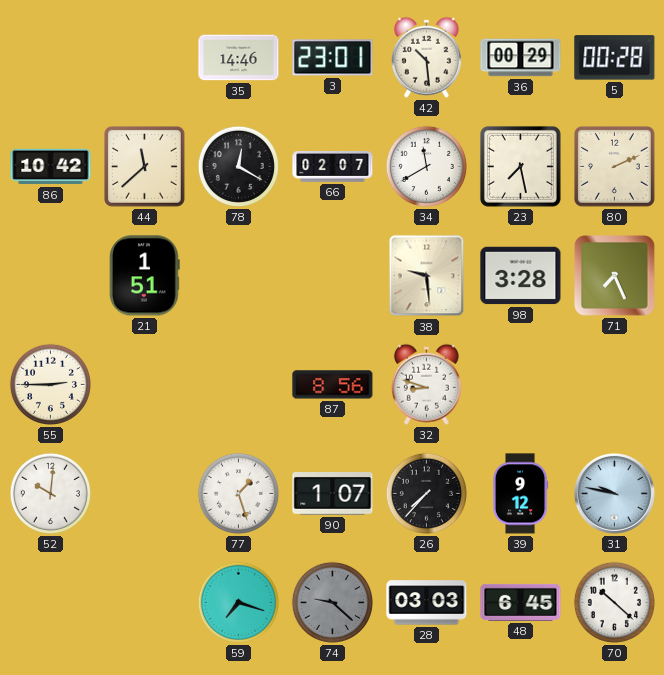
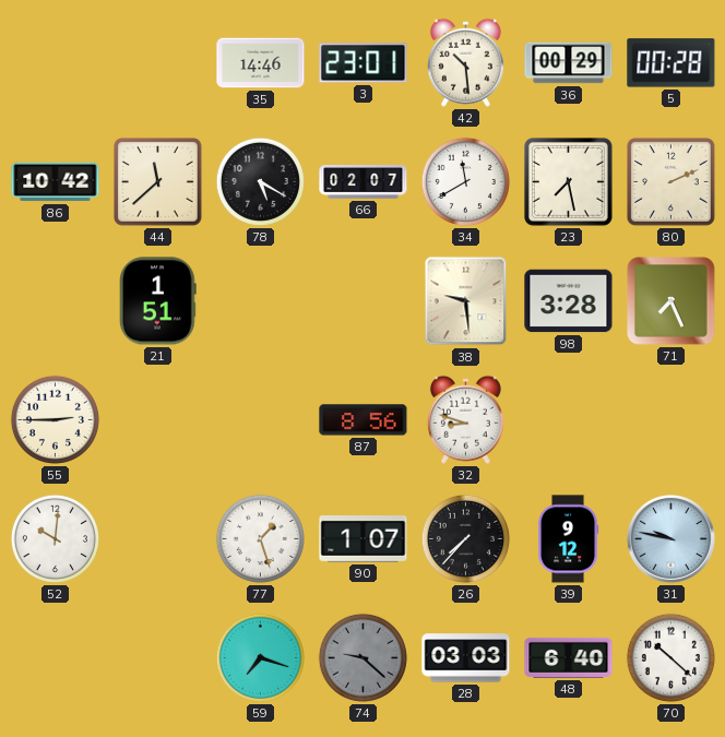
78: 12:20 -> 5:20
48: 6:45 -> 6:40
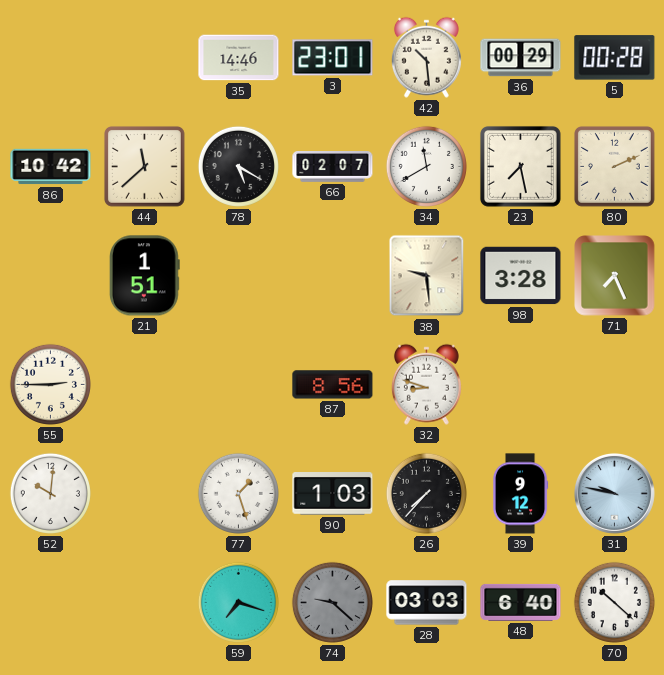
90: 1:07 -> 1:03
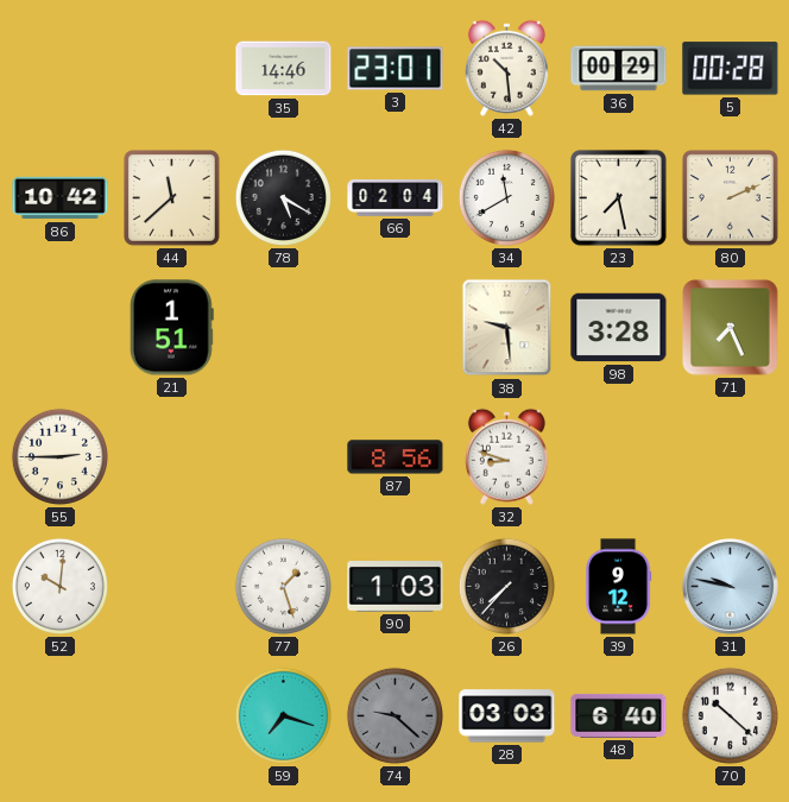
66: 02:07 -> 02:04
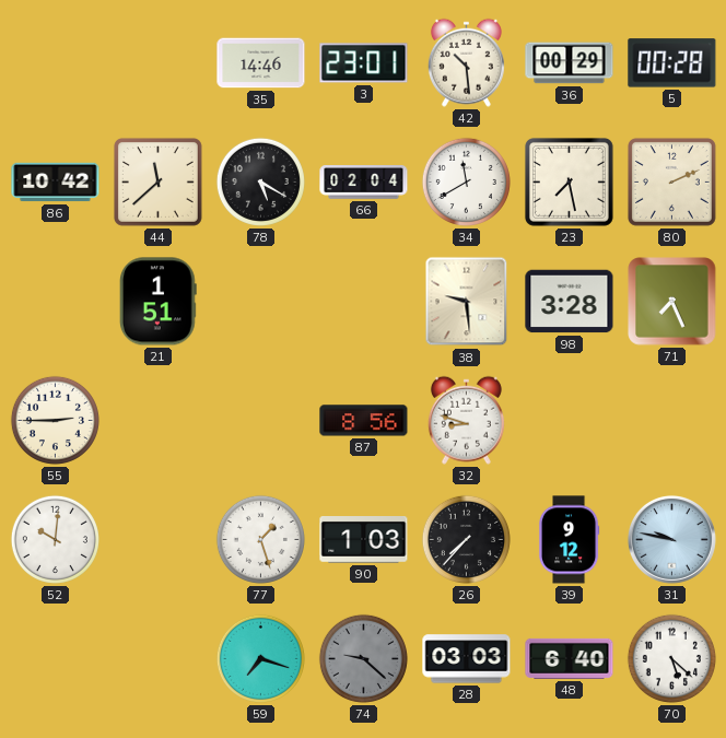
70: 10:22 -> 5:22
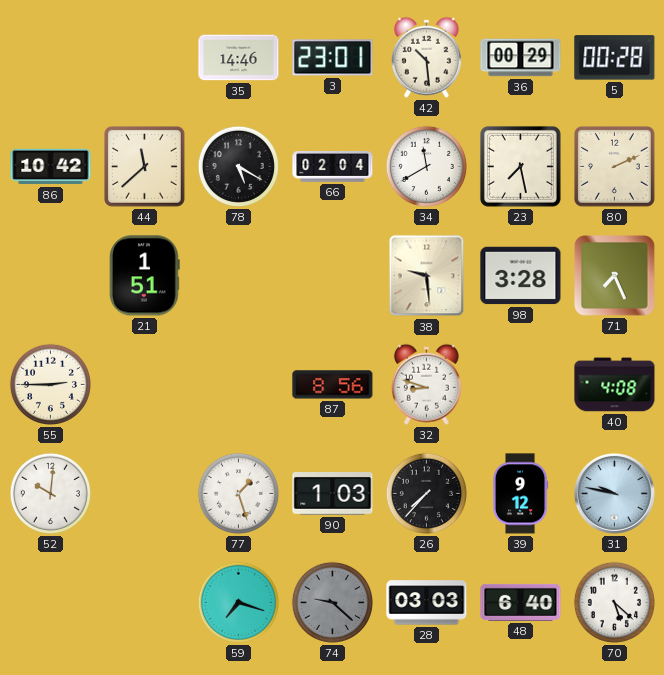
40: none -> 4:08
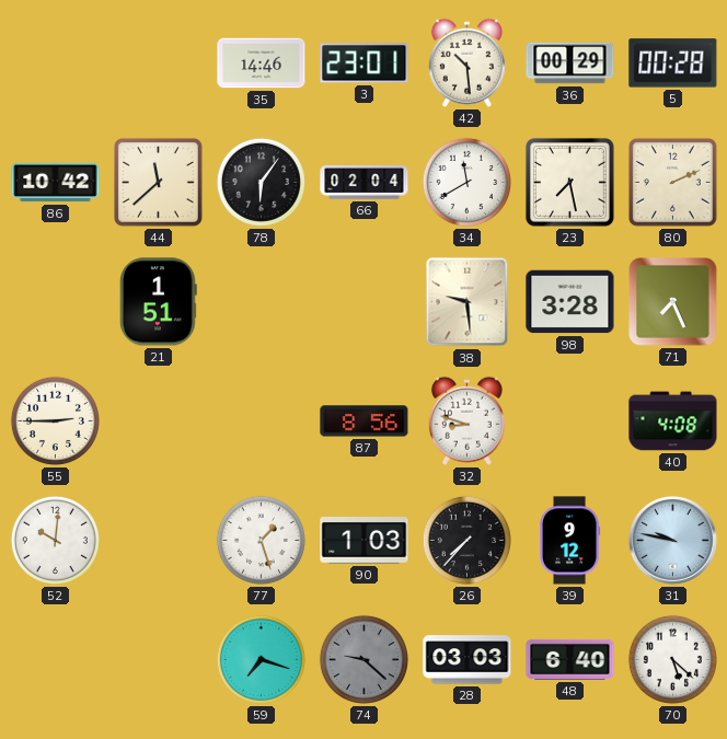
78: 5:20 -> 6:06
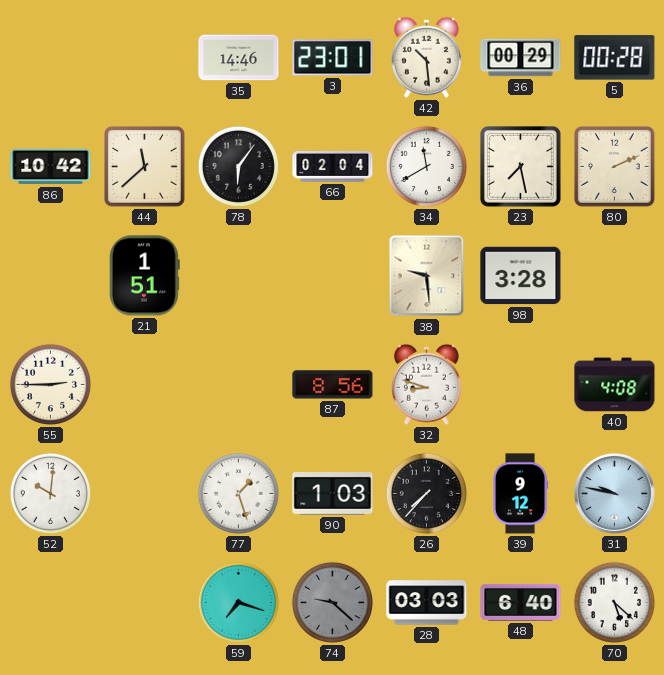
71: 7:26 -> none
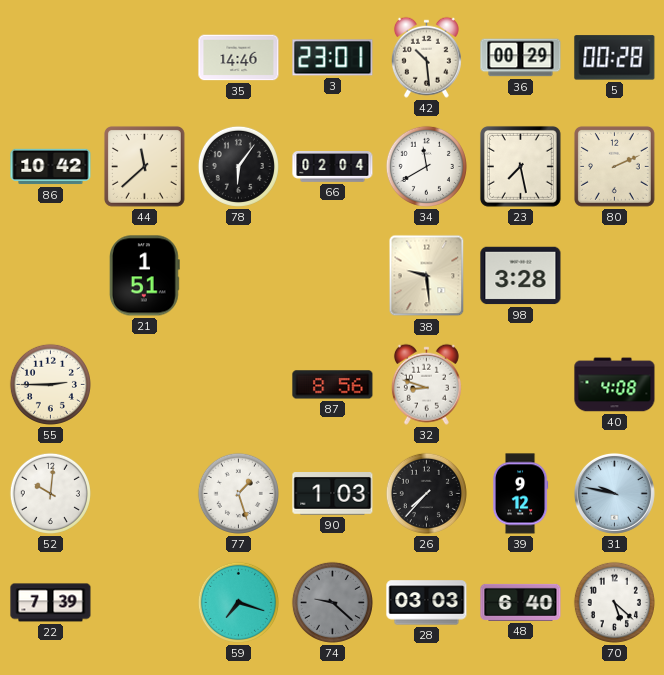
22: none -> 7:39
